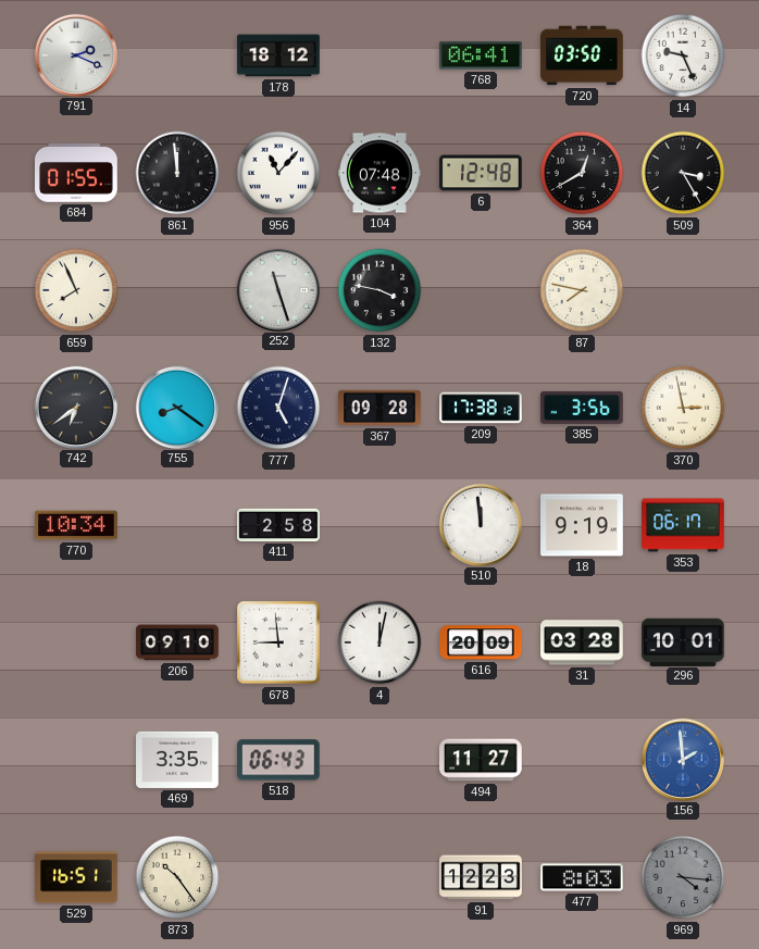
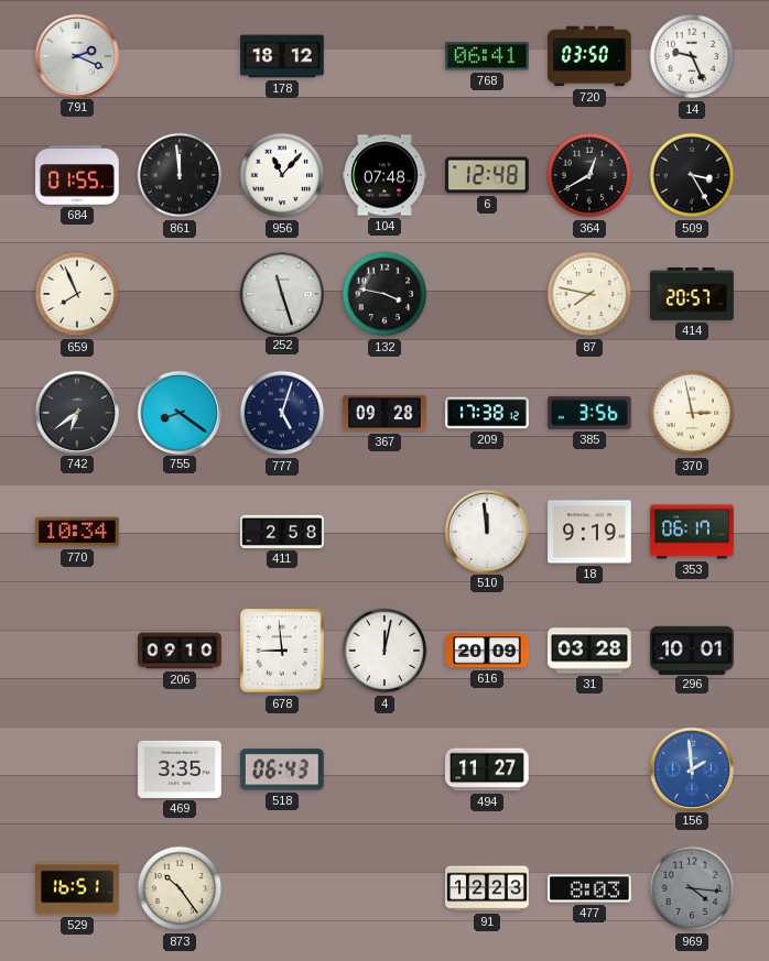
414: none -> 20:57
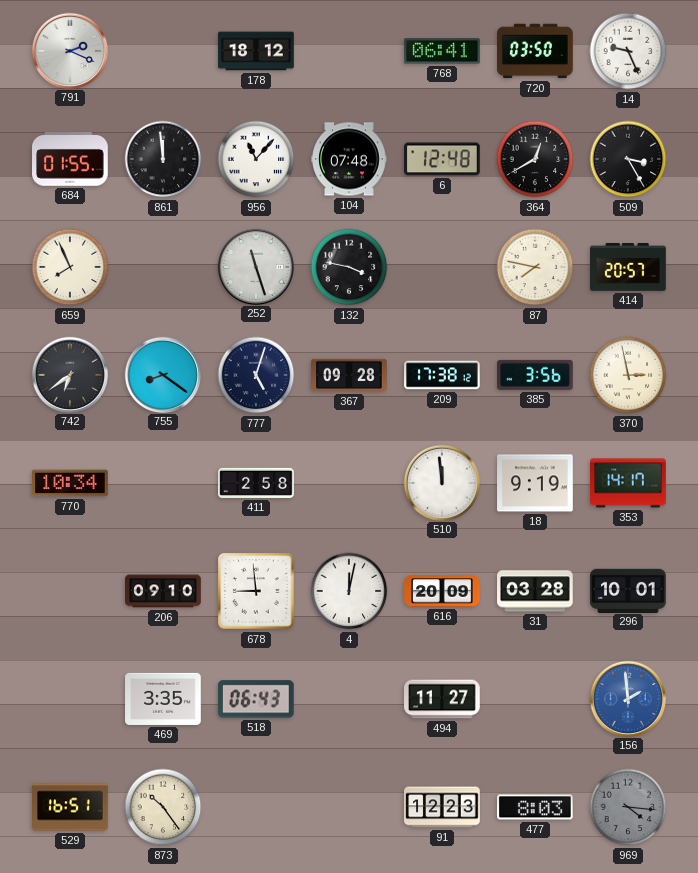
353: 06:17 -> 14:17
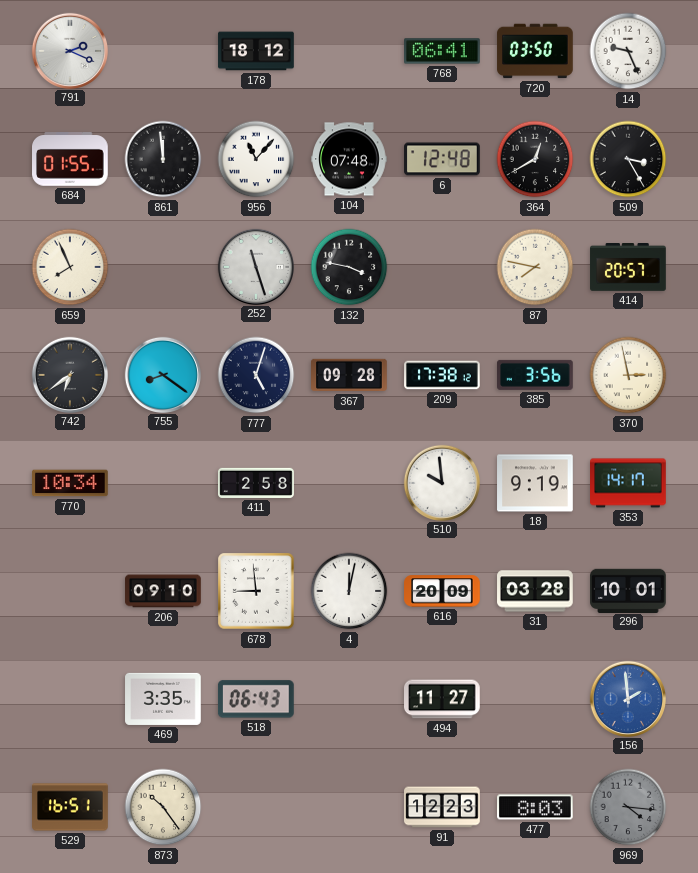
510: 11:59 -> 9:59
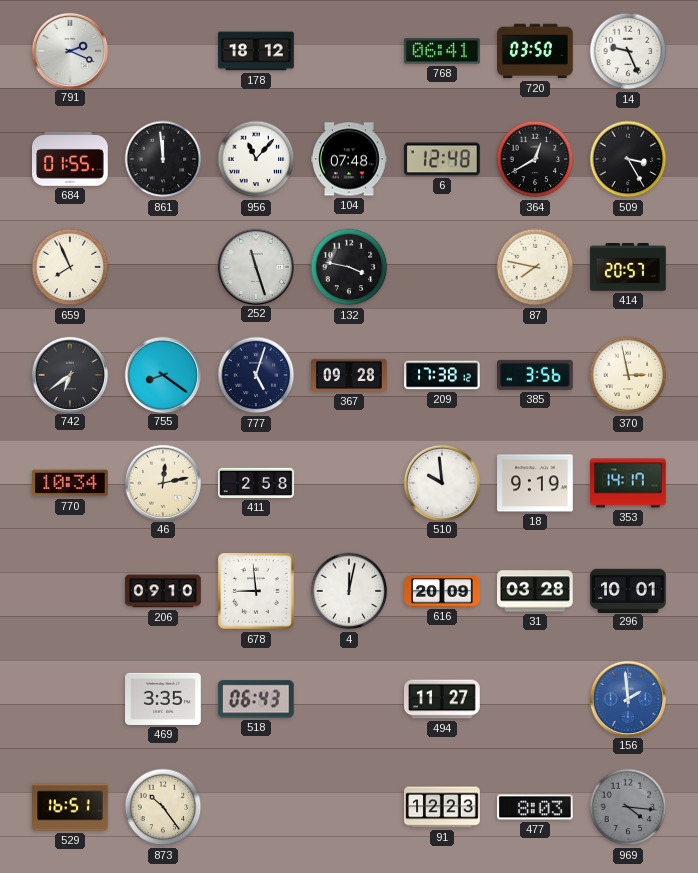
46: none -> 12:13
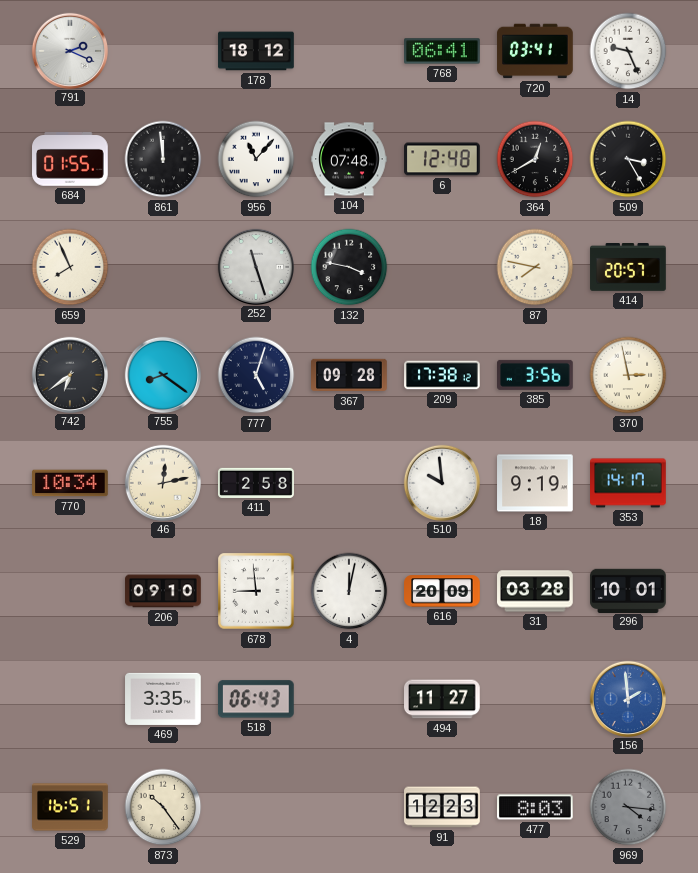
720: 03:50 -> 03:41
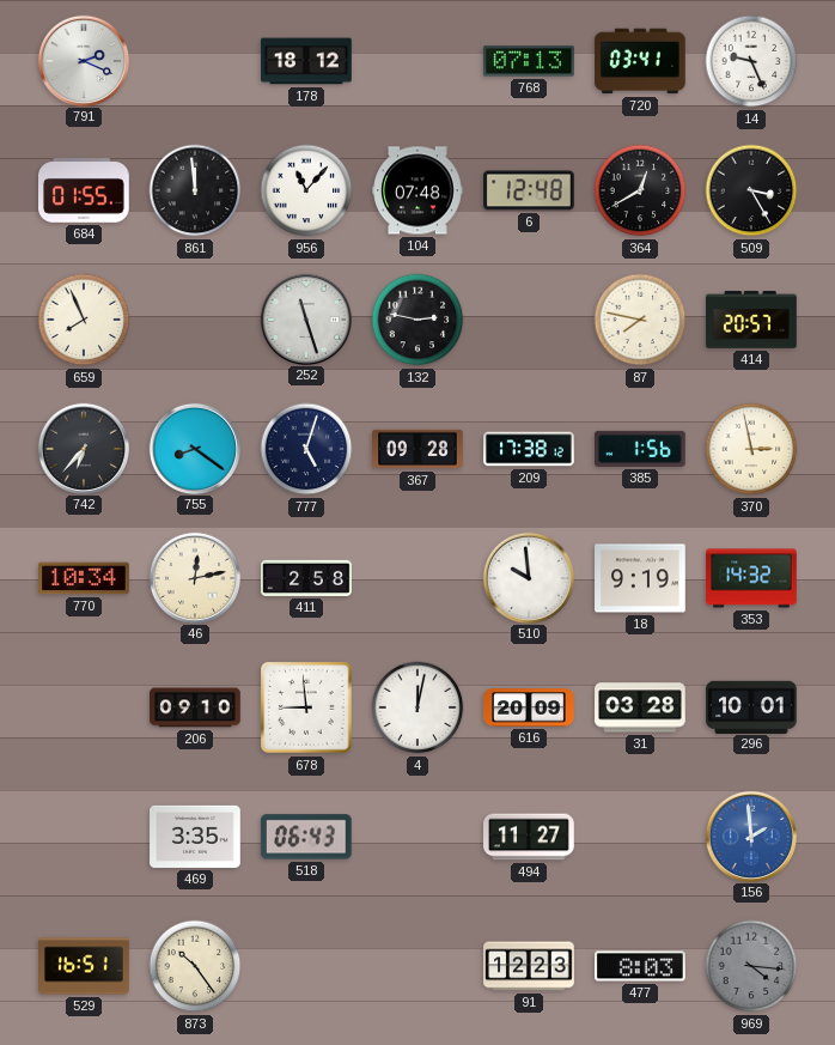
768: 06:41 -> 07:13
132: 3:47 -> 2:47
742: 6:39 -> 6:37
385: 3:56 -> 1:56
353: 14:17 -> 14:32
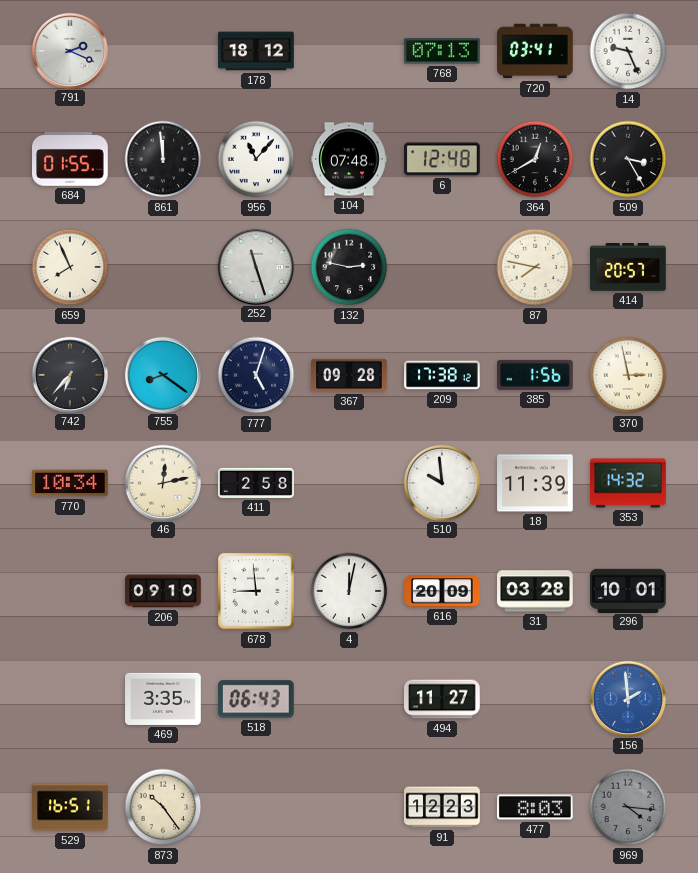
18: 9:19 -> 11:39
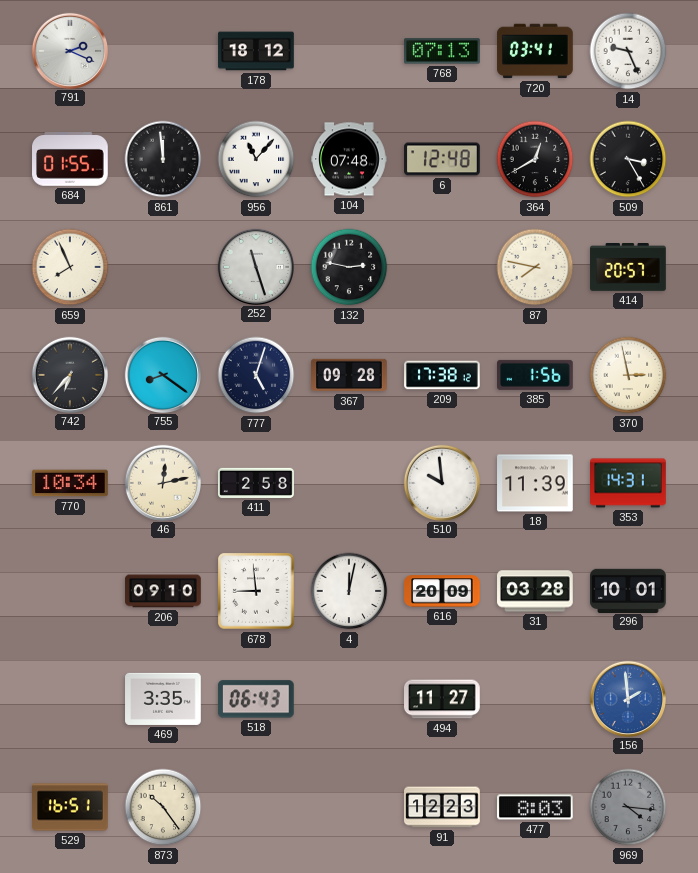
353: 14:32 -> 14:31
